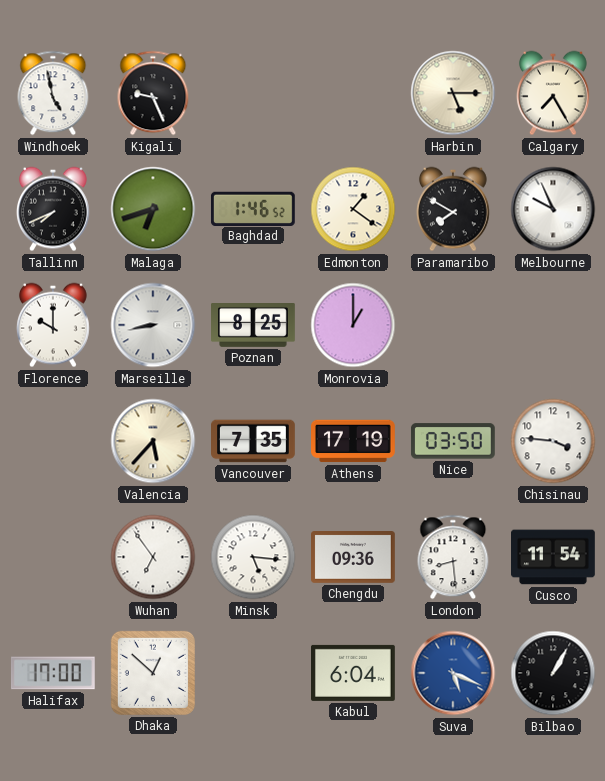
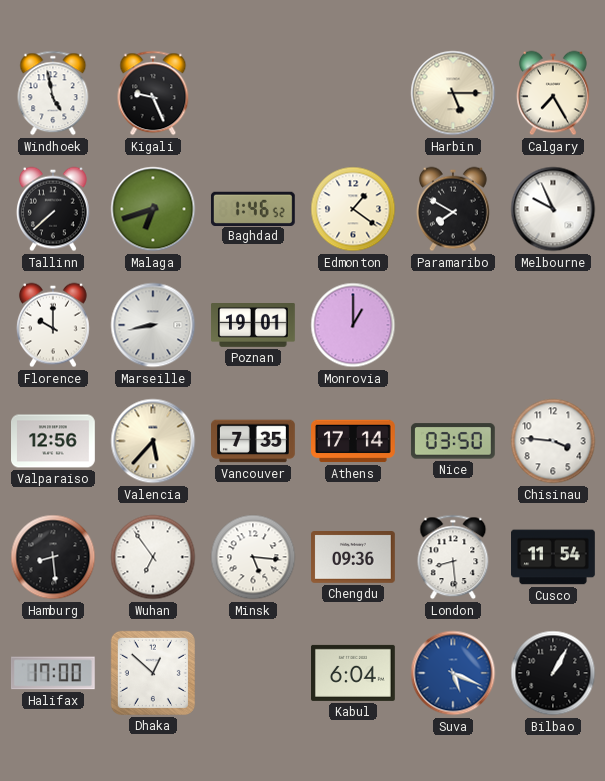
Tallinn: 7:41 -> 7:38
Poznan: 8:25 -> 19:01
Valparaiso: none -> 12:56
Athens: 17:19 -> 17:14
Hamburg: none -> 8:29
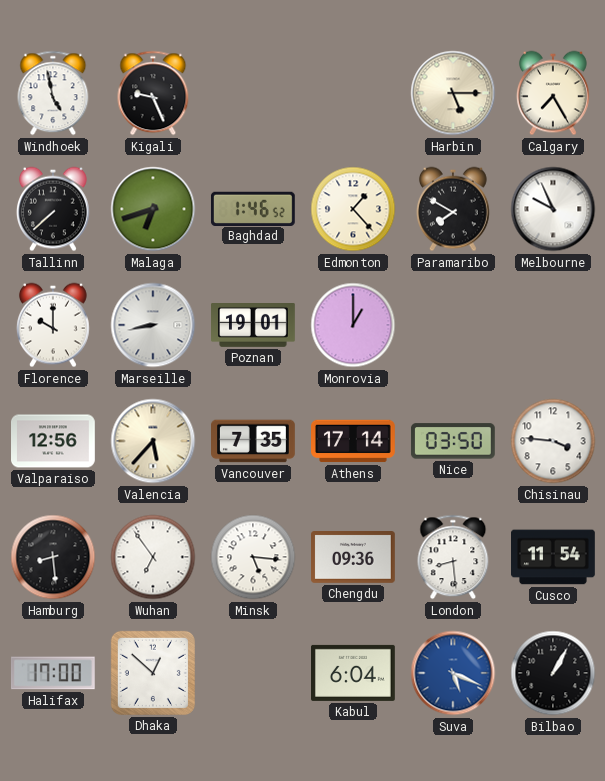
Edmonton: 1:21 -> 1:23
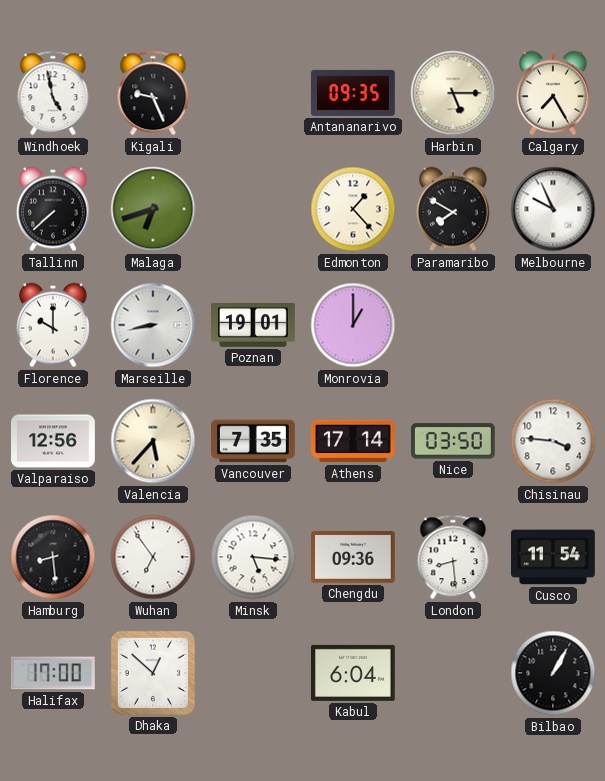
Antananarivo: none -> 09:35
Baghdad: 1:46 -> none
Suva: 5:19 -> none
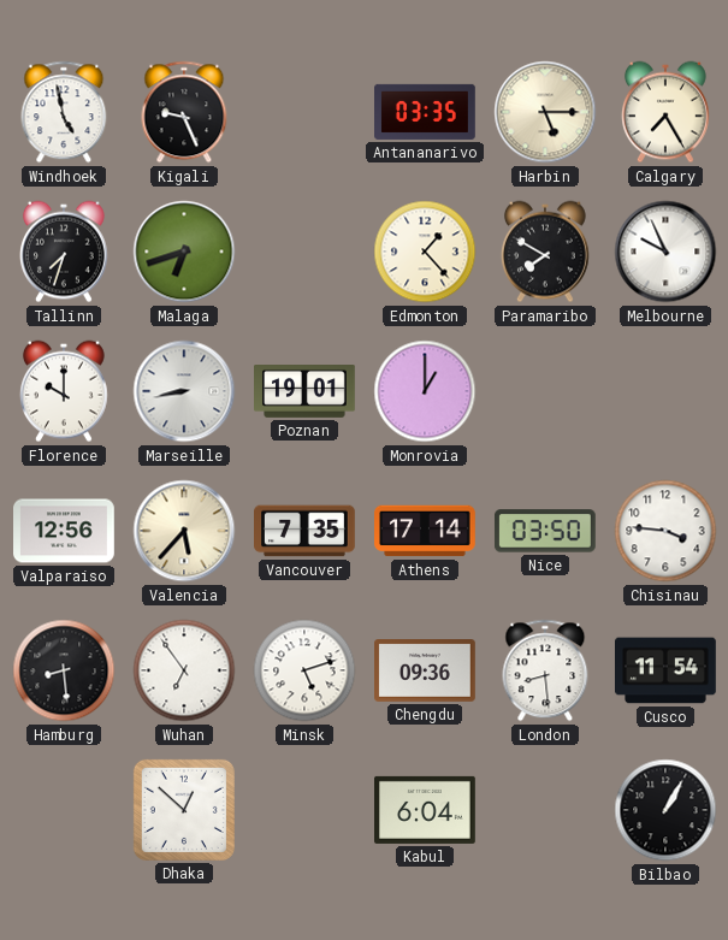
Antananarivo: 09:35 -> 03:35
Tallinn: 7:38 -> 7:33
Minsk: 5:16 -> 5:12
Halifax: 17:00 -> none
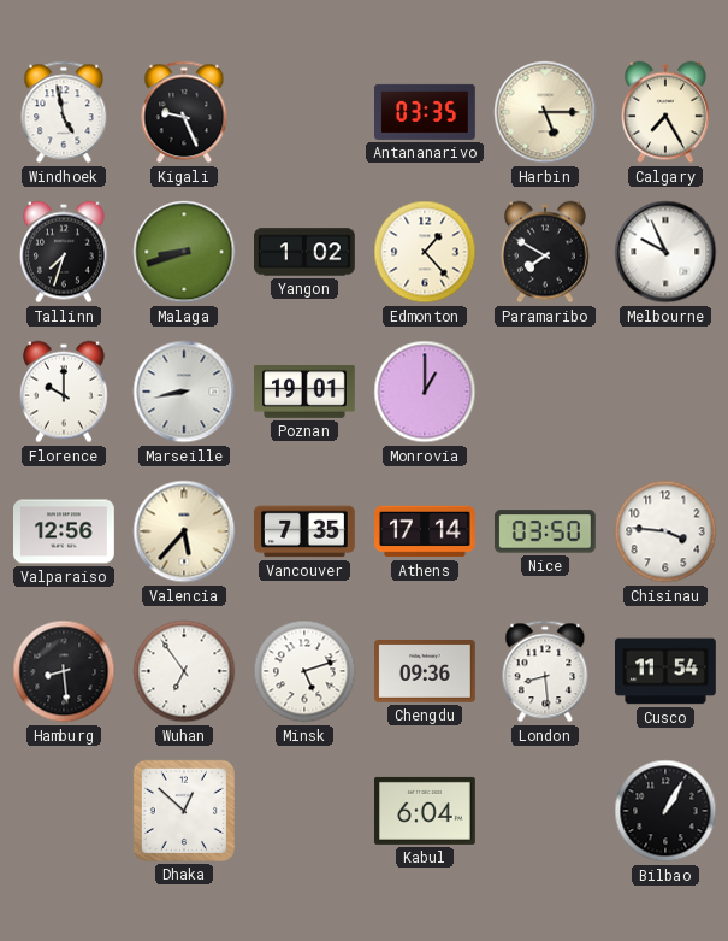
Malaga: 6:42 -> 8:42
Yangon: none -> 1:02
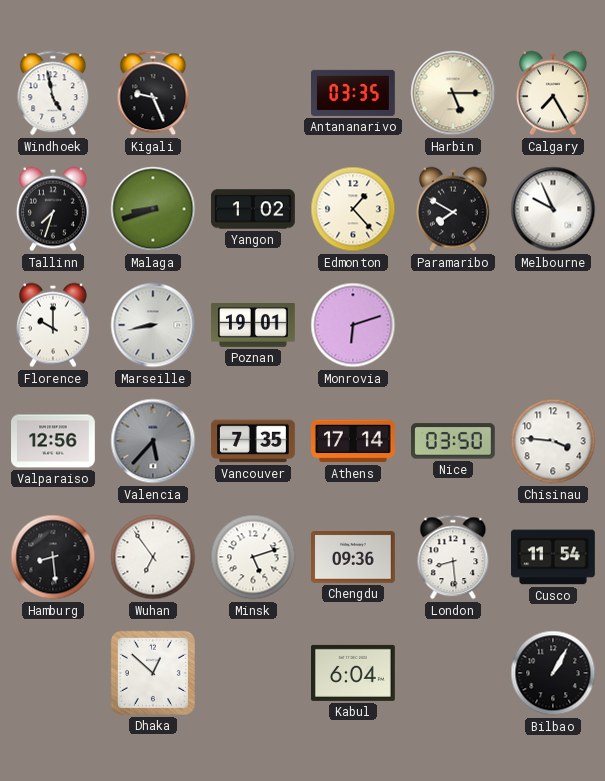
Monrovia: 1:00 -> 6:12
Valencia dial: cream -> grey
